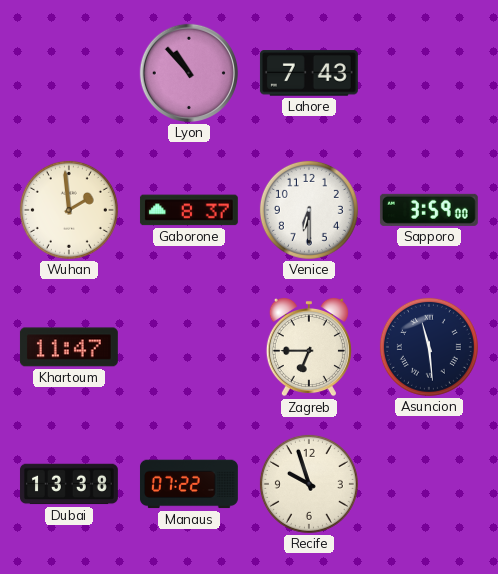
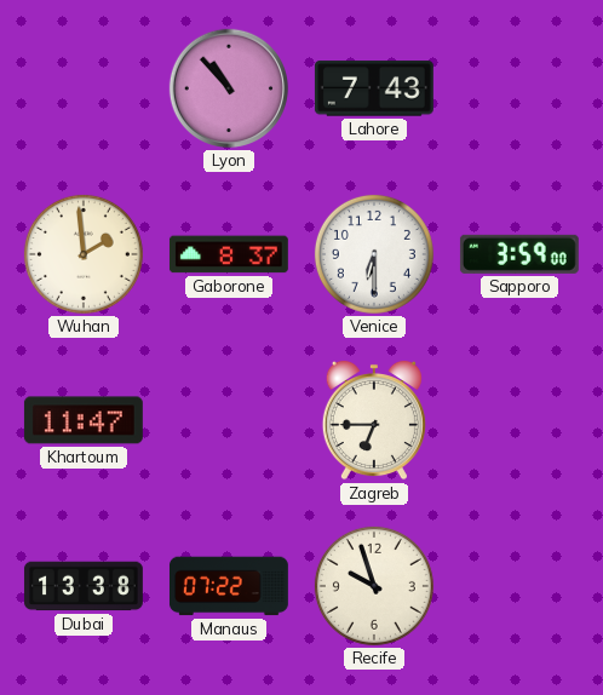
Asuncion: 11:29 -> none
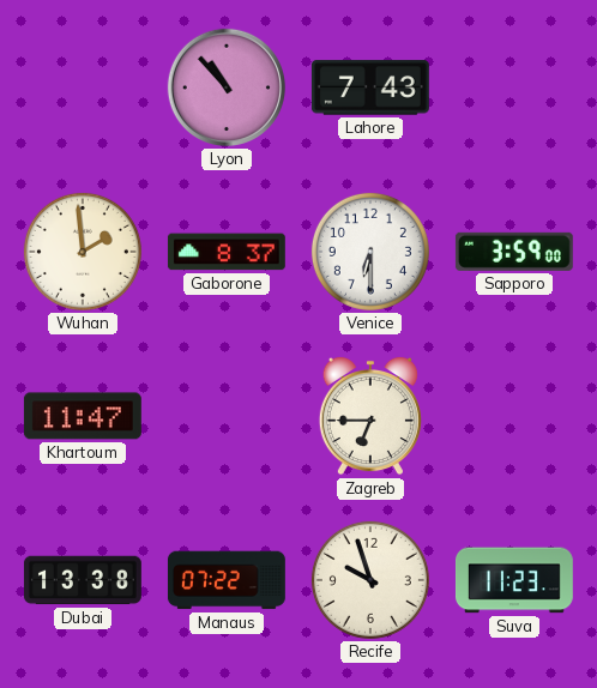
Suva: none -> 11:23
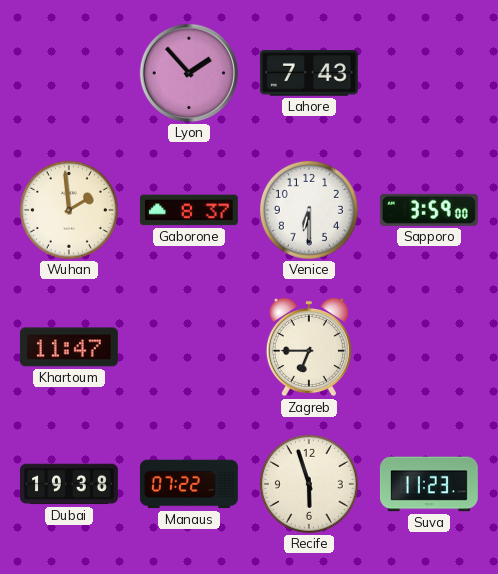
Lyon: 10:53 -> 1:53
Dubai: 13:38 -> 19:38
Recife: 9:57 -> 5:57
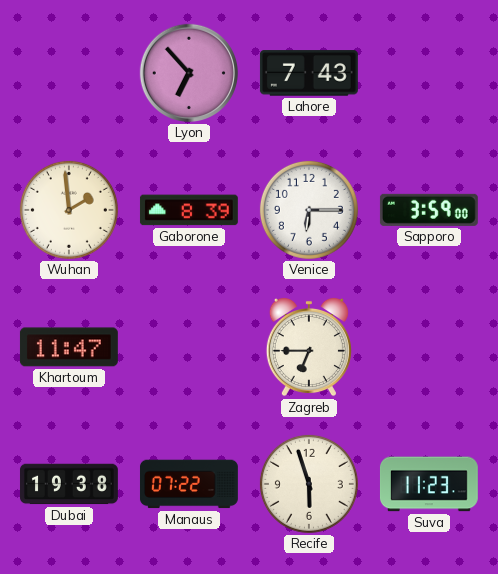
Lyon: 1:53 -> 6:53
Gaborone: 8:37 -> 8:39
Venice: 6:30 -> 6:15
